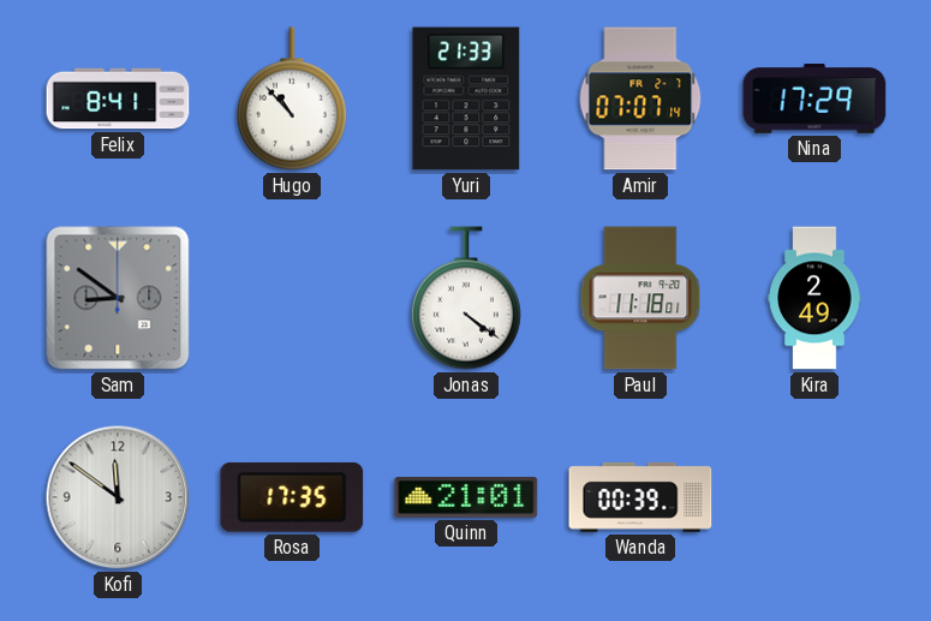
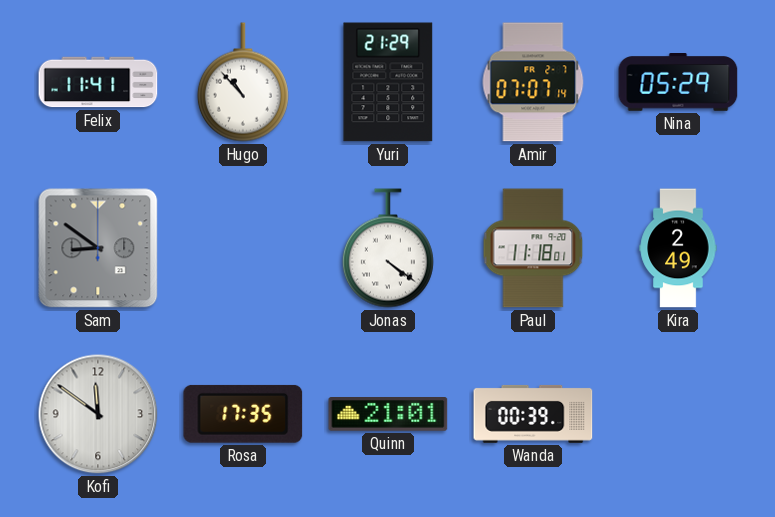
Felix: 8:41 -> 11:41
Yuri: 21:33 -> 21:29
Nina: 17:29 -> 05:29
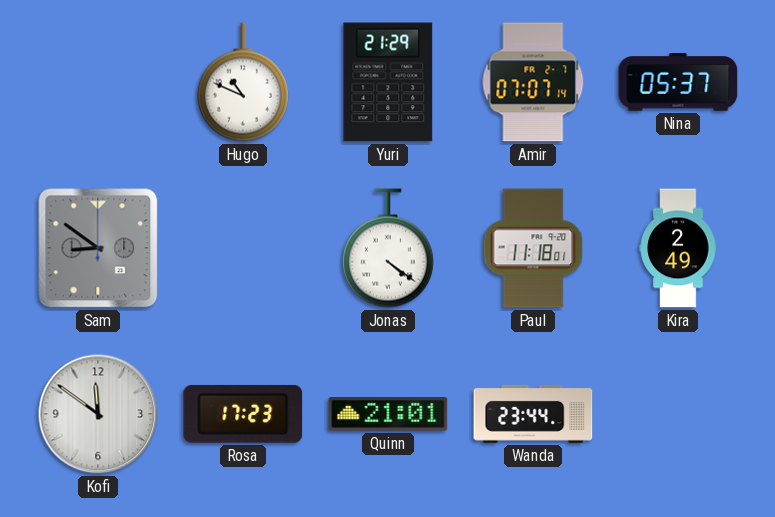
Felix: 11:41 -> none
Hugo: 10:53 -> 10:49
Nina: 05:29 -> 05:37
Rosa: 17:35 -> 17:23
Wanda: 00:39 -> 23:44
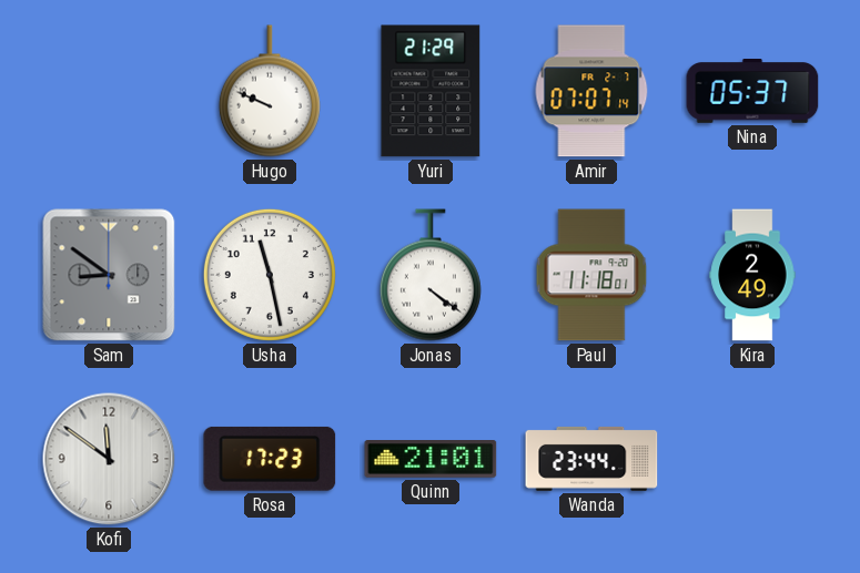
Hugo: 10:49 -> 9:49
Usha: none -> 11:28
